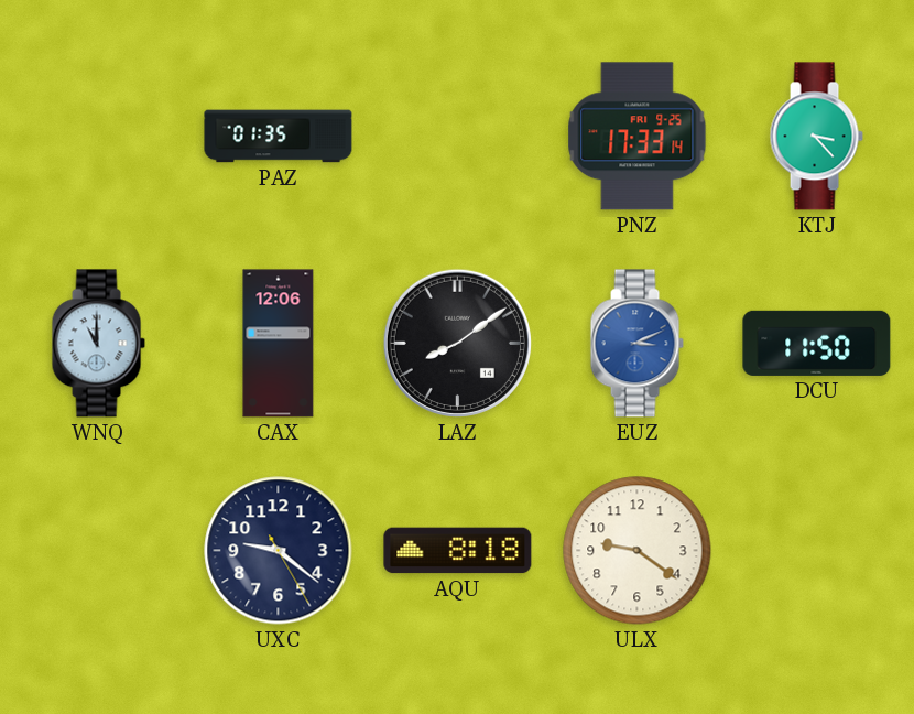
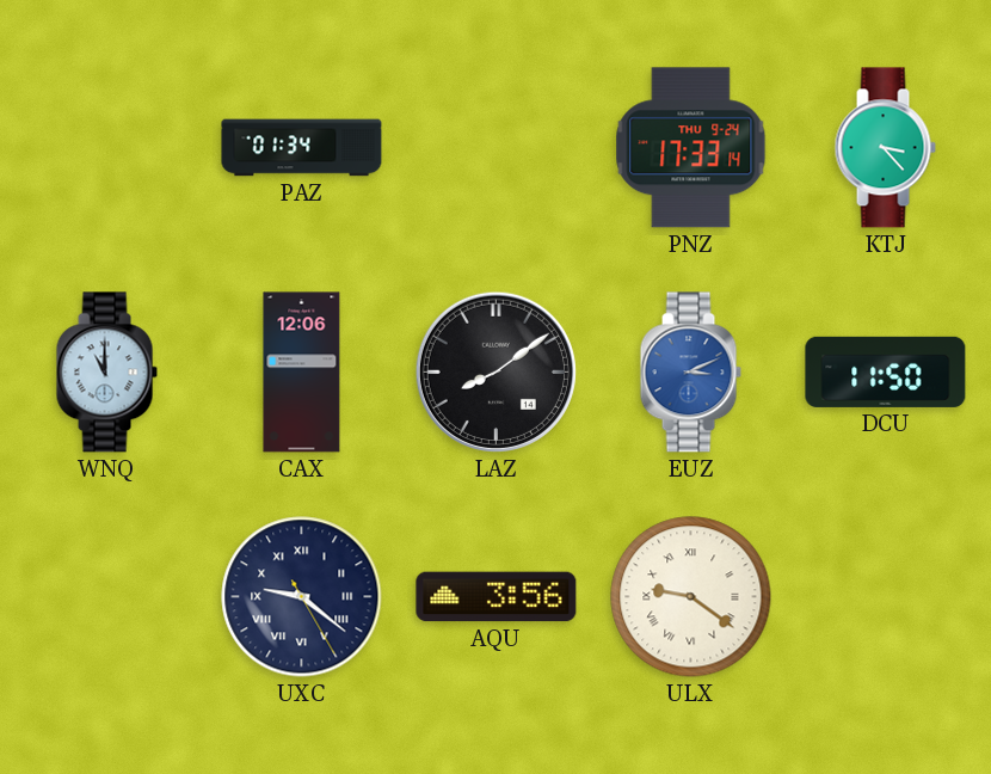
PAZ: 01:35 -> 01:34
PNZ date: FRI 9-25 -> THU 9-24
UXC numerals: Arabic -> Roman
AQU: 8:18 -> 3:56
ULX numerals: Arabic -> Roman
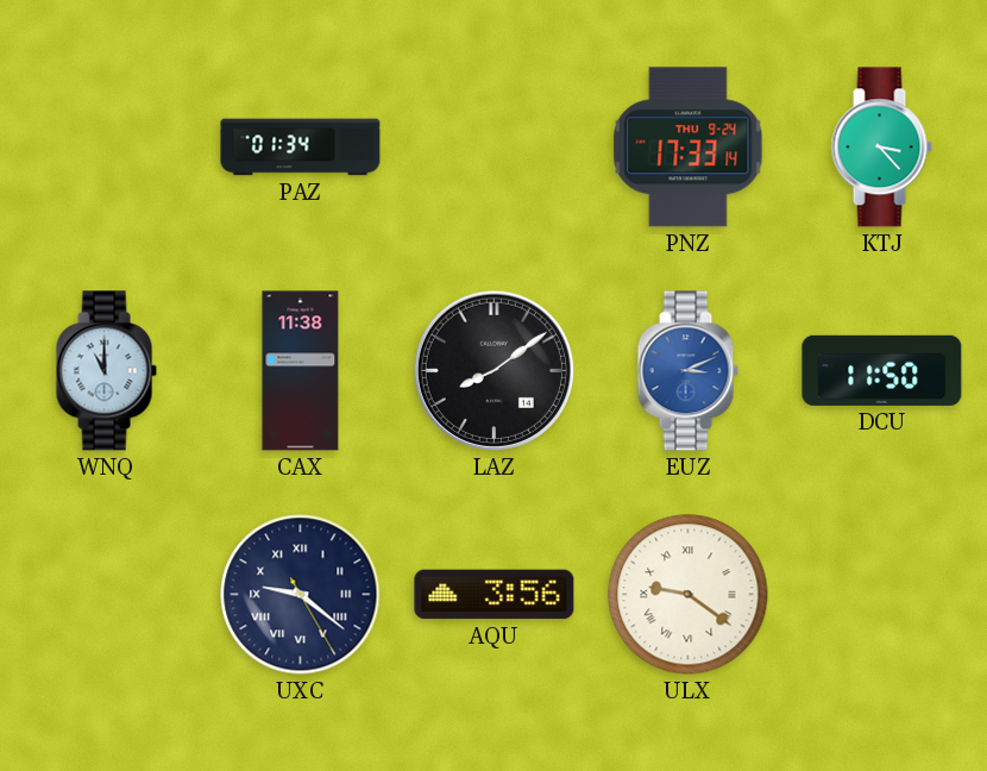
CAX: 12:06 -> 11:38
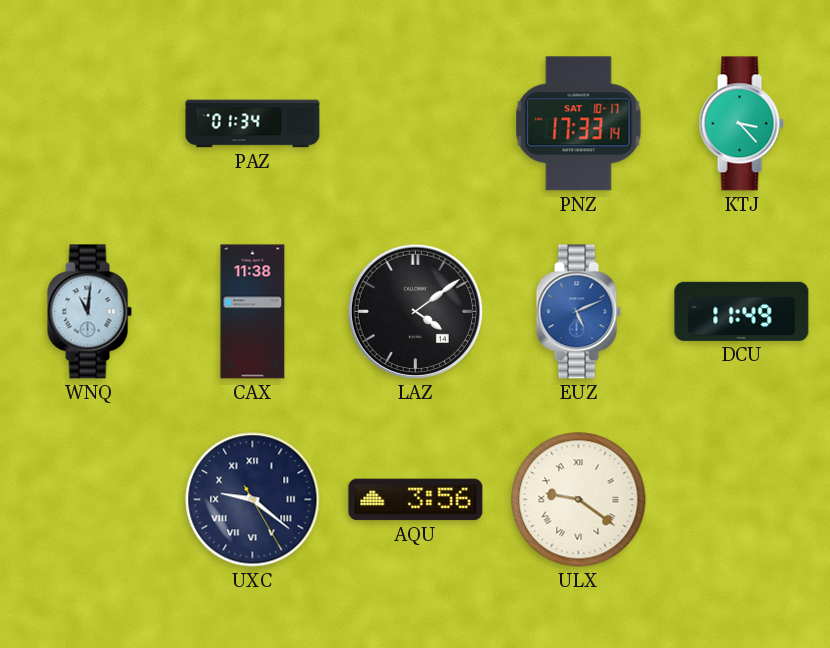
PNZ date: THU 9-24 -> SAT 10-17
WNQ: 11:00 -> 11:01
LAZ: 8:09 -> 4:09
EUZ: 3:11 -> 5:11
DCU: 11:50 -> 11:49
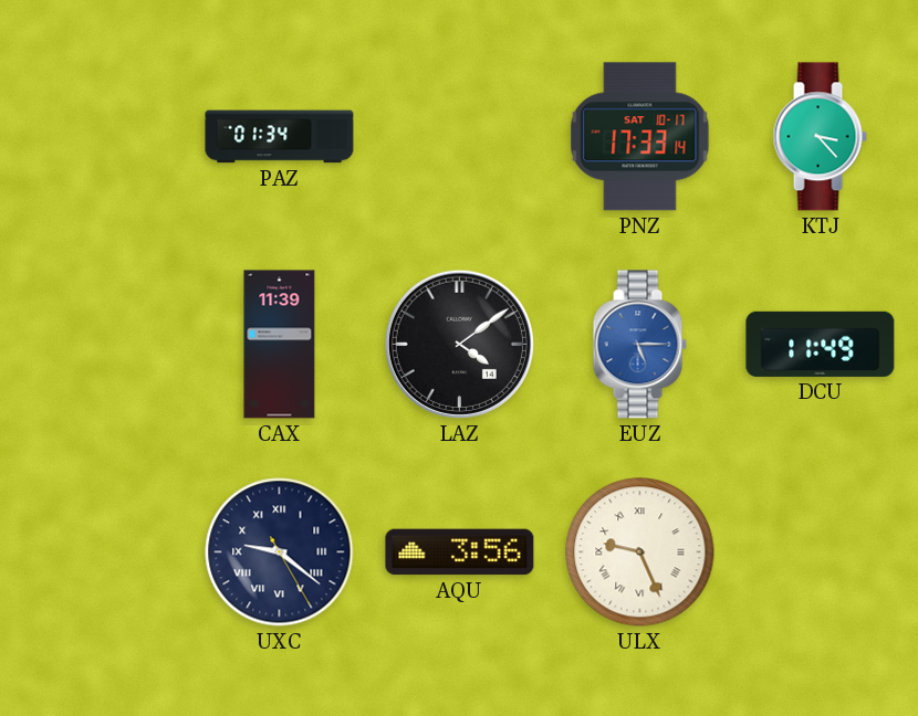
WNQ: 11:01 -> none
CAX: 11:38 -> 11:39
EUZ: 5:11 -> 5:15
ULX: 9:21 -> 9:26
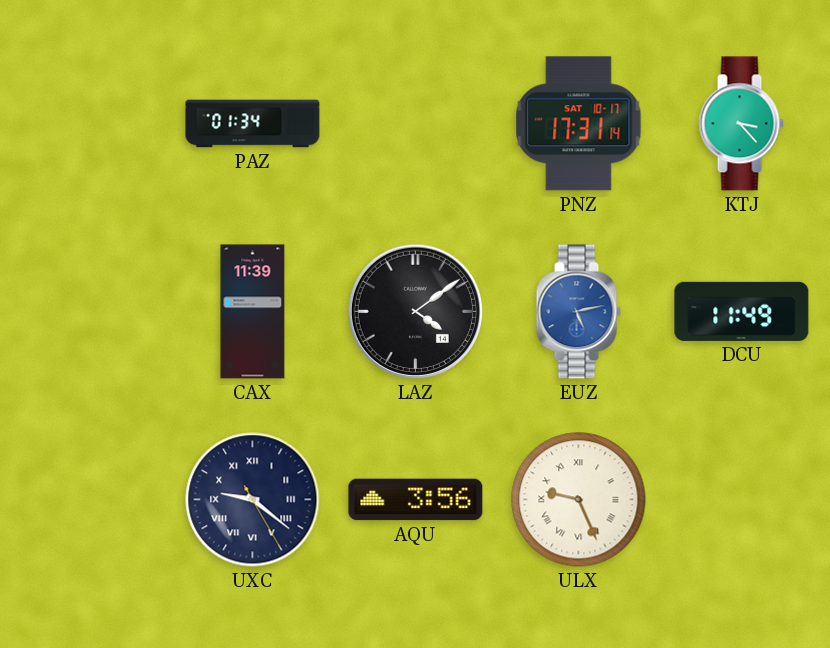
PNZ: 17:33 -> 17:31
EUZ: 5:15 -> 5:13
